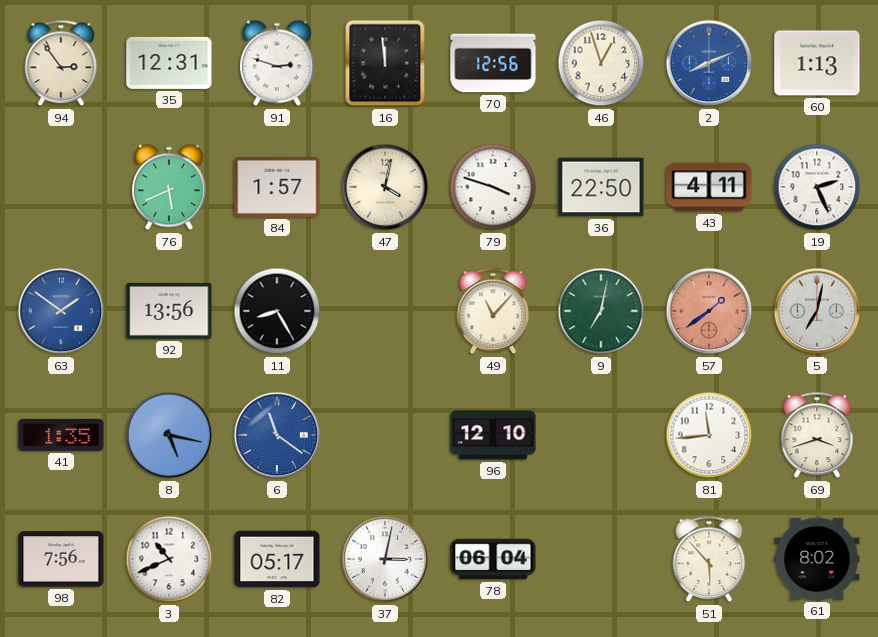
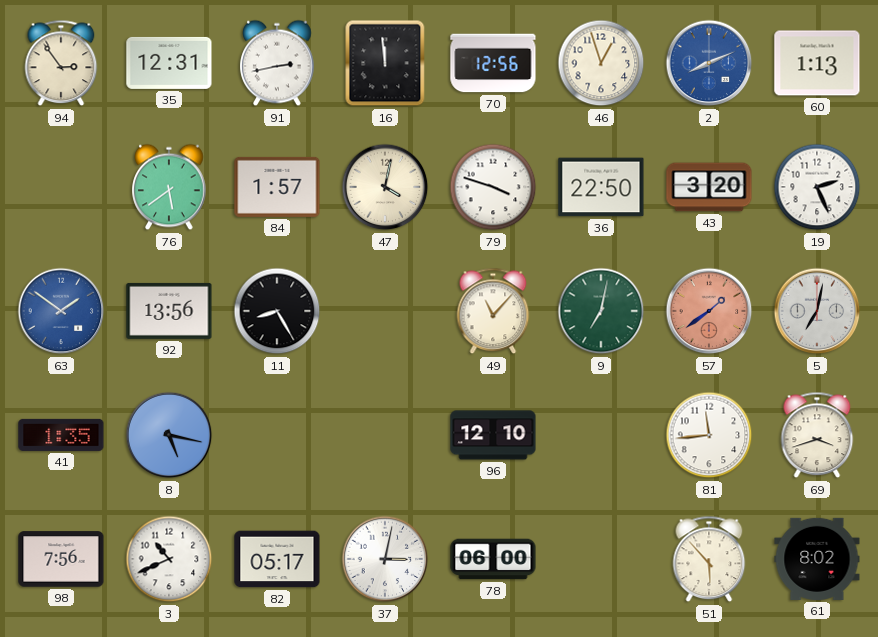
91: 2:48 -> 2:43
76: 5:41 -> 5:39
43: 4:11 -> 3:20
6: 11:21 -> none
78: 06:04 -> 06:00
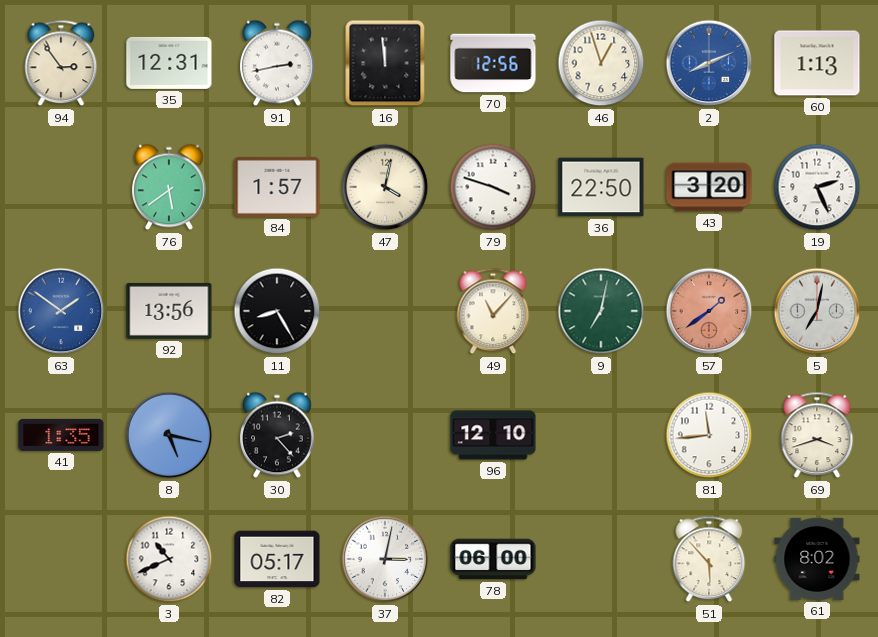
30: none -> 2:23
98: 7:56 -> none
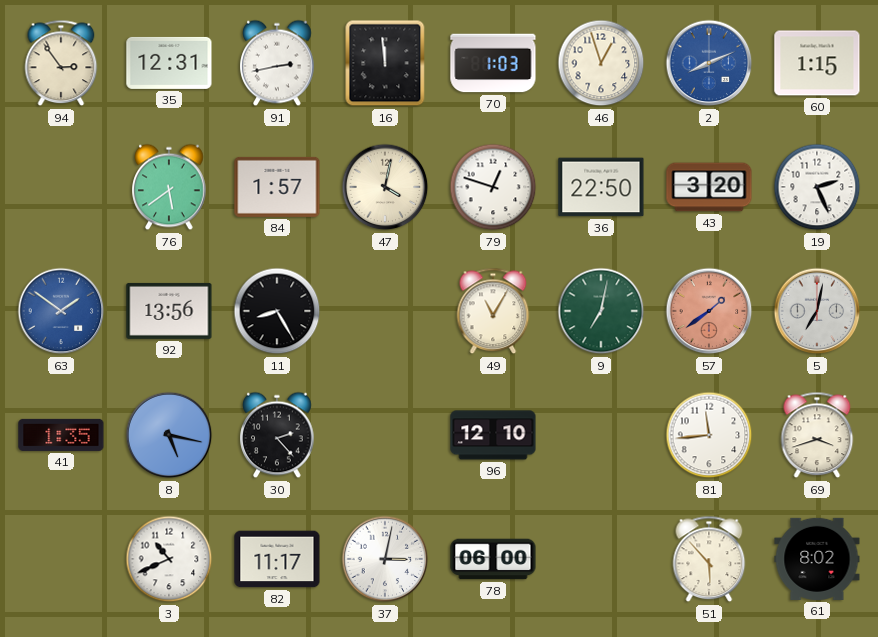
70: 12:56 -> 1:03
60: 1:13 -> 1:15
79: 3:48 -> 12:48
49: 11:07 -> 11:05
82: 05:17 -> 11:17
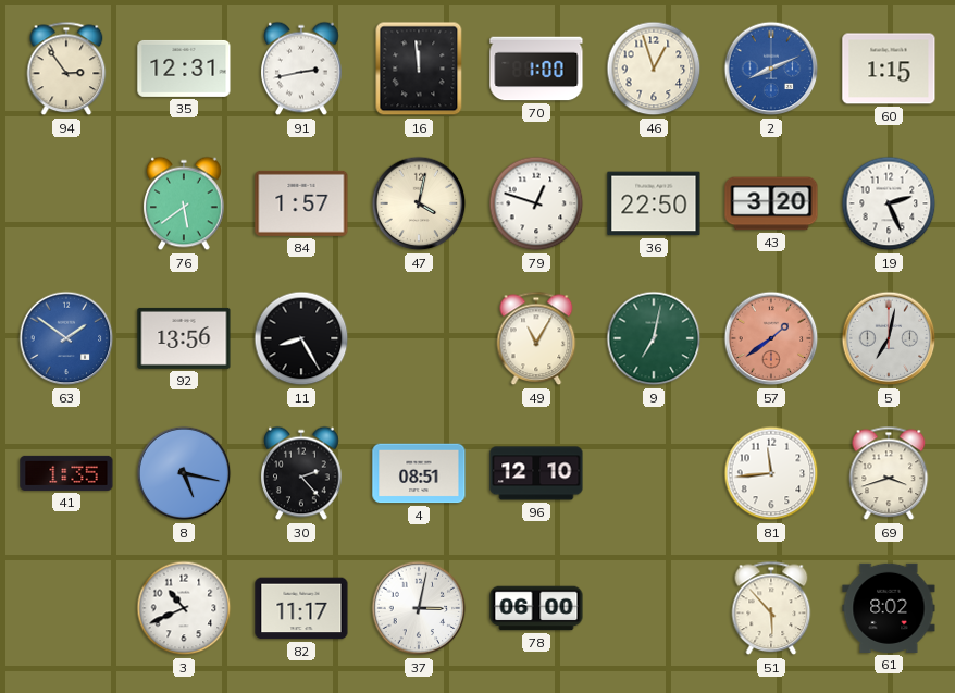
70: 1:03 -> 1:00
4: none -> 08:51
